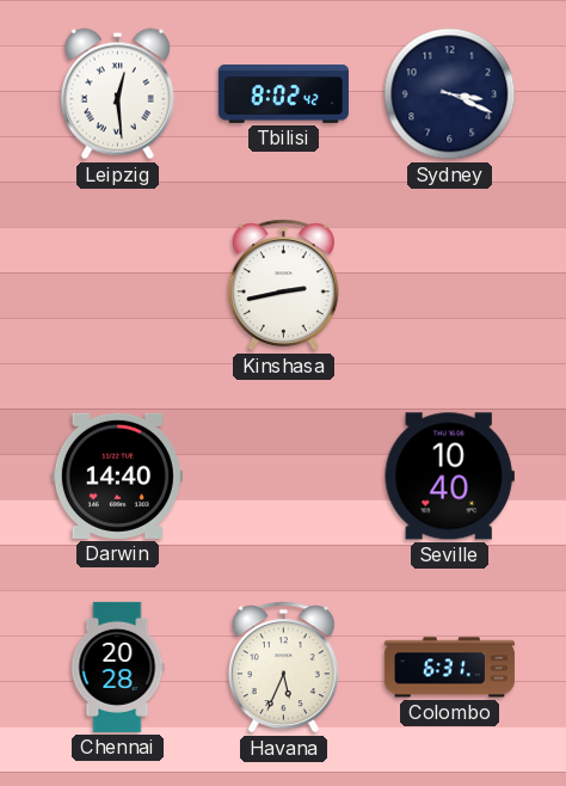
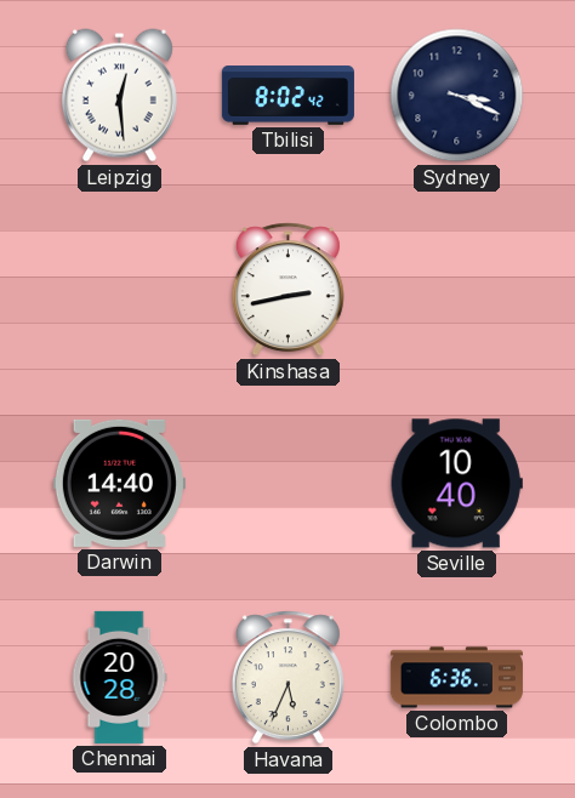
Colombo: 6:31 -> 6:36
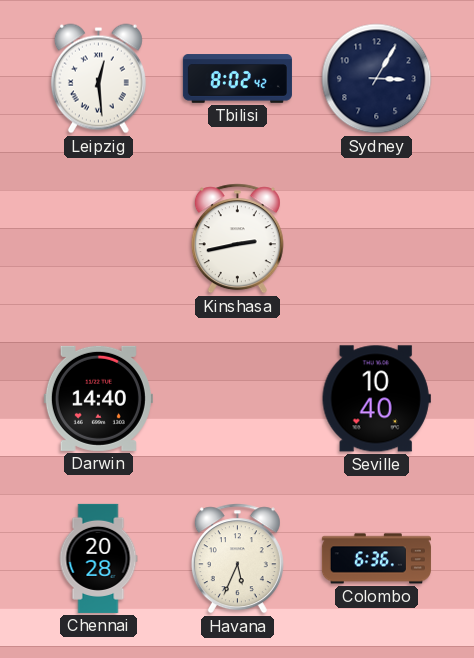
Sydney: 3:19 -> 3:05
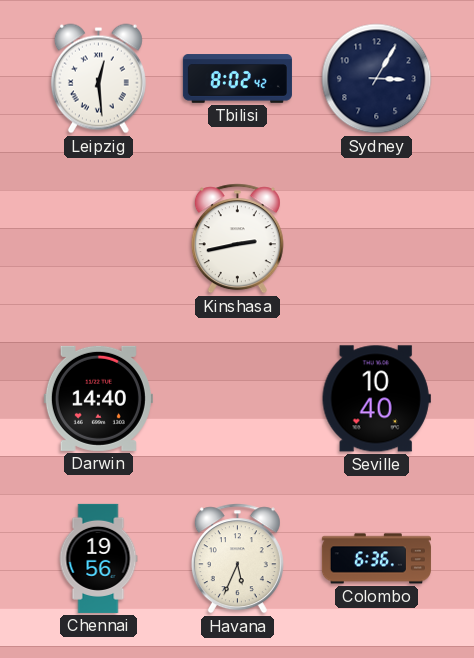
Chennai: 20:28 -> 19:56
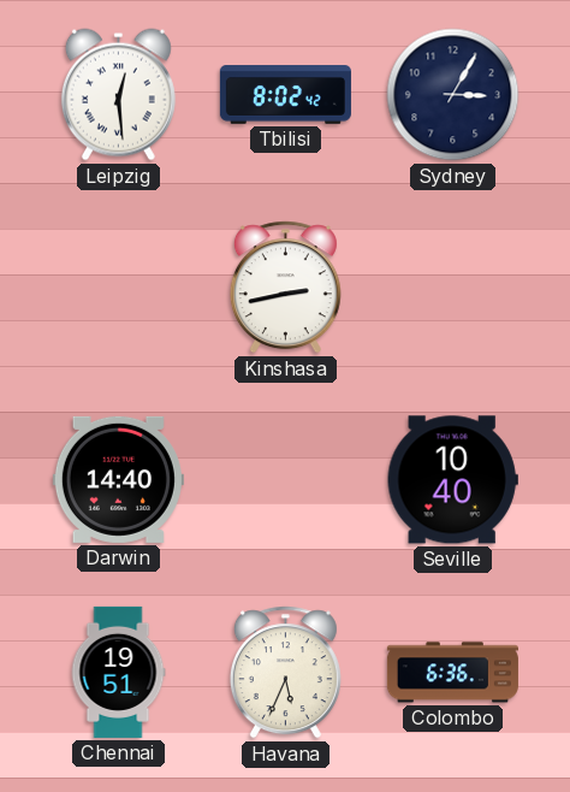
Chennai: 19:56 -> 19:51
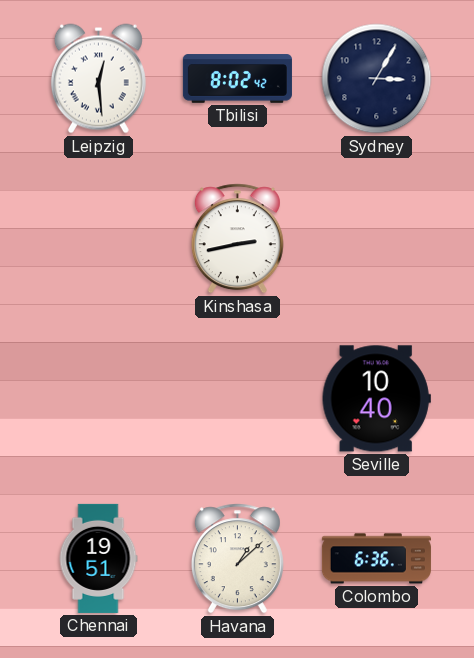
Darwin: 14:40 -> none
Havana: 5:34 -> 1:08
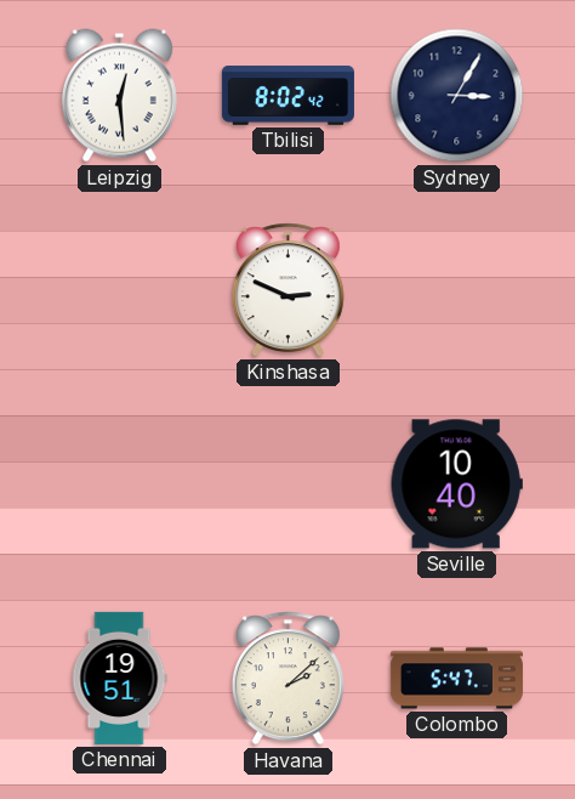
Kinshasa: 2:43 -> 2:49
Havana: 1:08 -> 2:08
Colombo: 6:36 -> 5:47
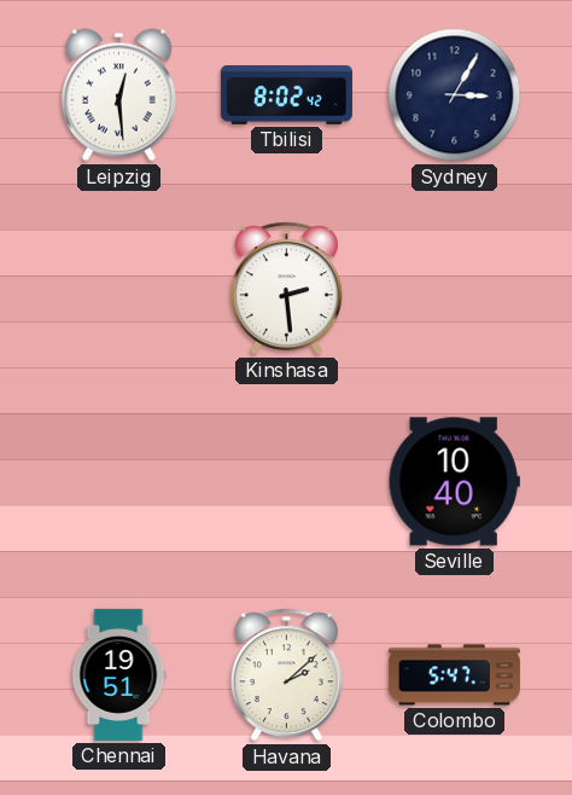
Kinshasa: 2:49 -> 2:29
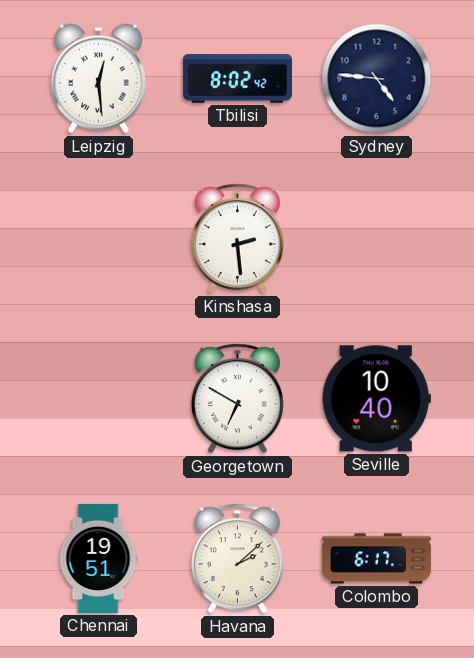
Sydney: 3:05 -> 4:46
Georgetown: none -> 6:50
Colombo: 5:47 -> 6:17
